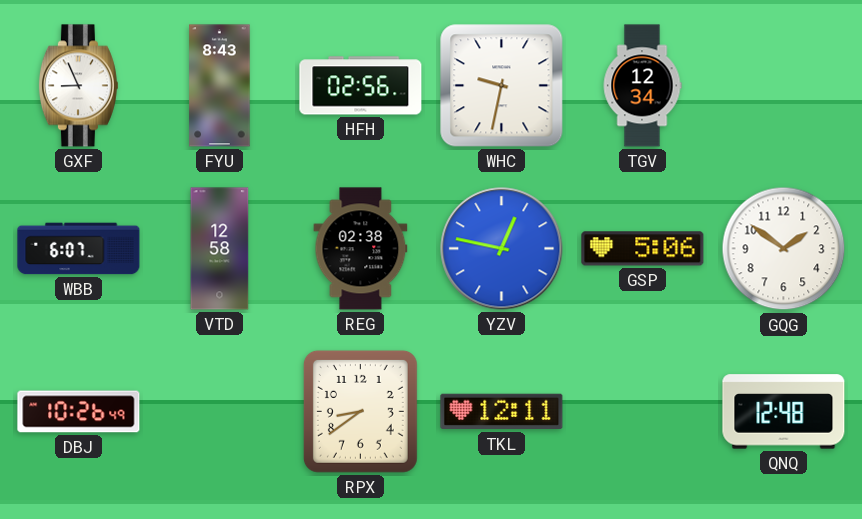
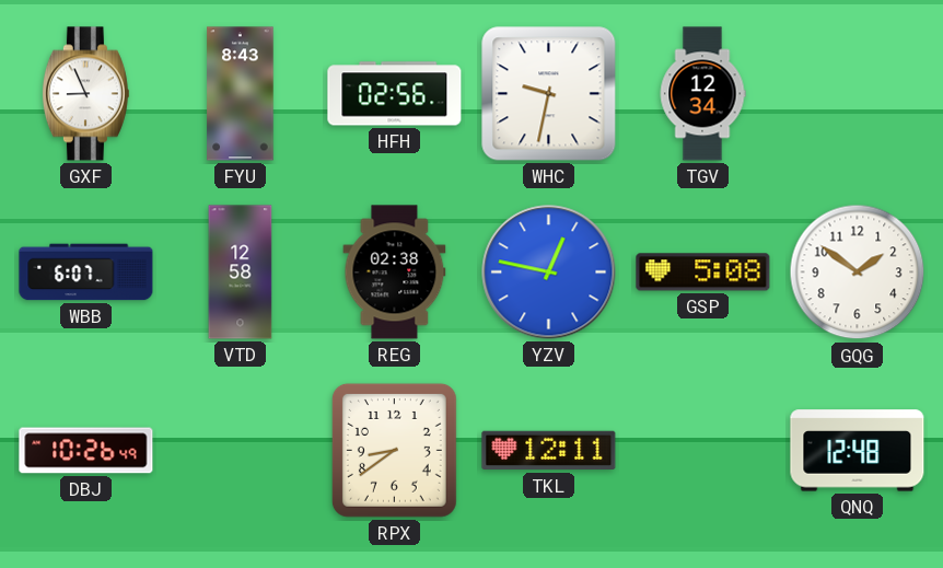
GSP: 5:06 -> 5:08
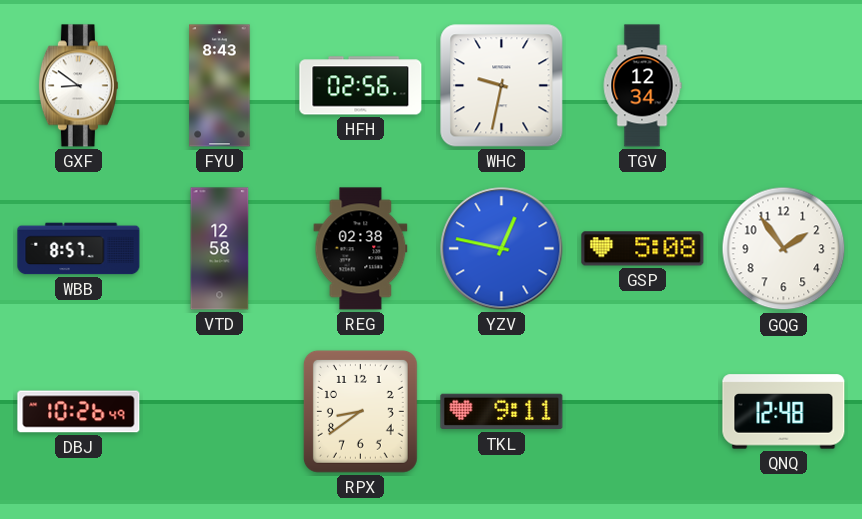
GXF: 8:56 -> 8:51
WBB: 6:07 -> 8:57
GQG: 1:51 -> 1:54
TKL: 12:11 -> 9:11
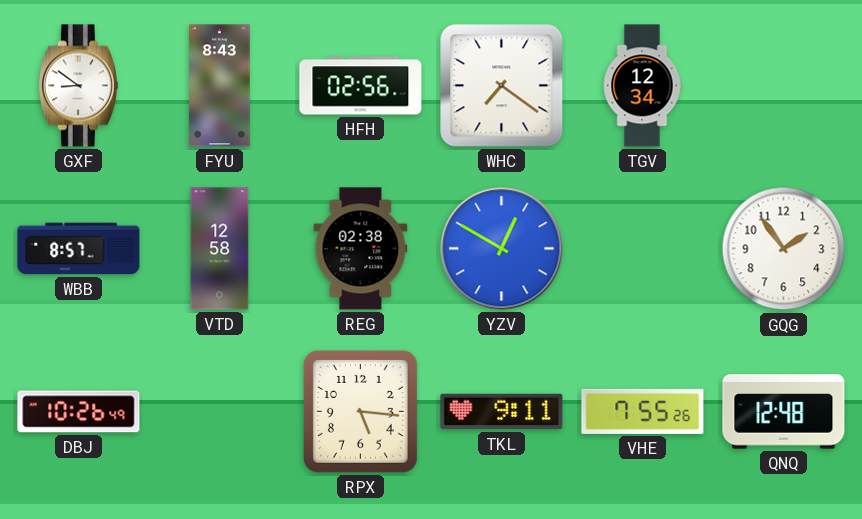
WHC: 9:32 -> 7:21
YZV: 12:47 -> 12:50
GSP: 5:08 -> none
RPX: 8:39 -> 5:16
VHE: none -> 7:55
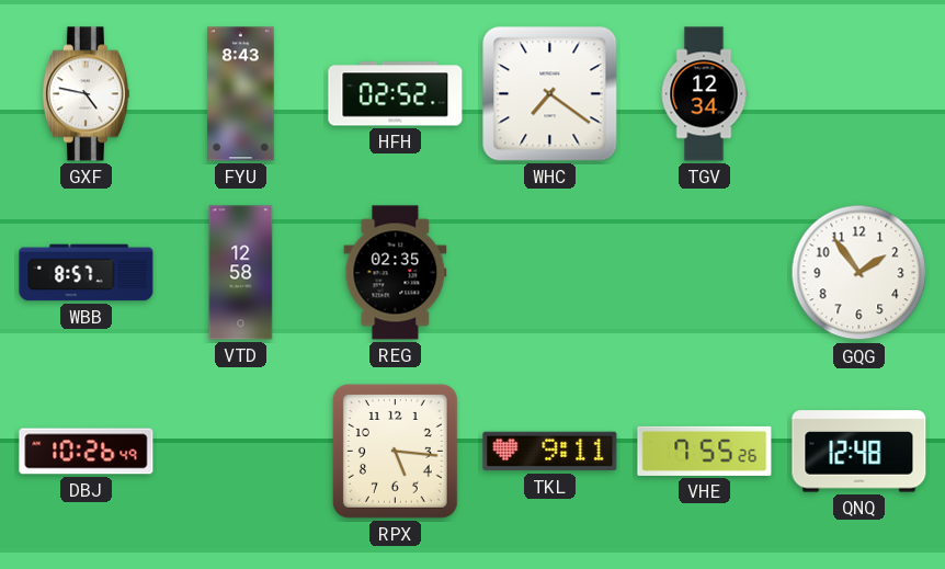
GXF: 8:51 -> 4:47
HFH: 02:56 -> 02:52
REG: 02:38 -> 02:35
YZV: 12:50 -> none
